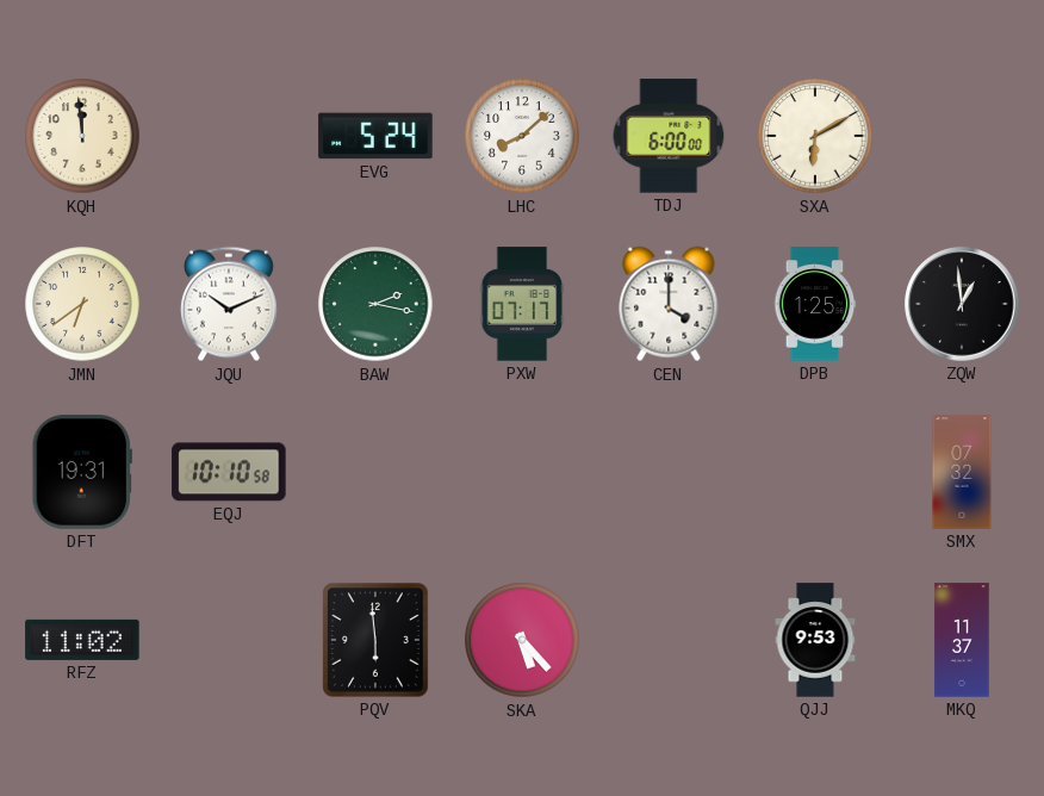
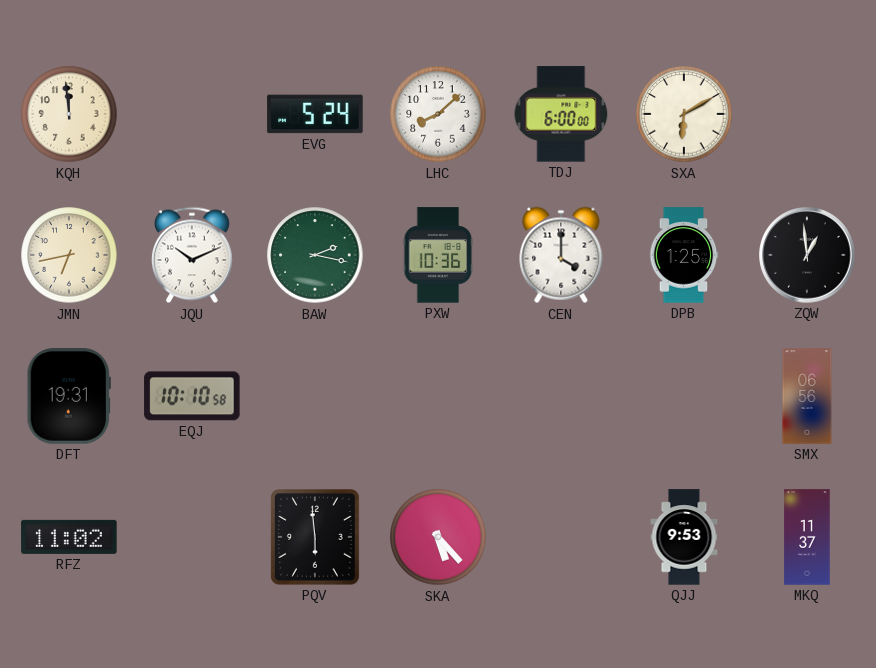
JMN: 6:39 -> 6:43
PXW: 07:17 -> 10:36
SMX: 07:32 -> 06:56
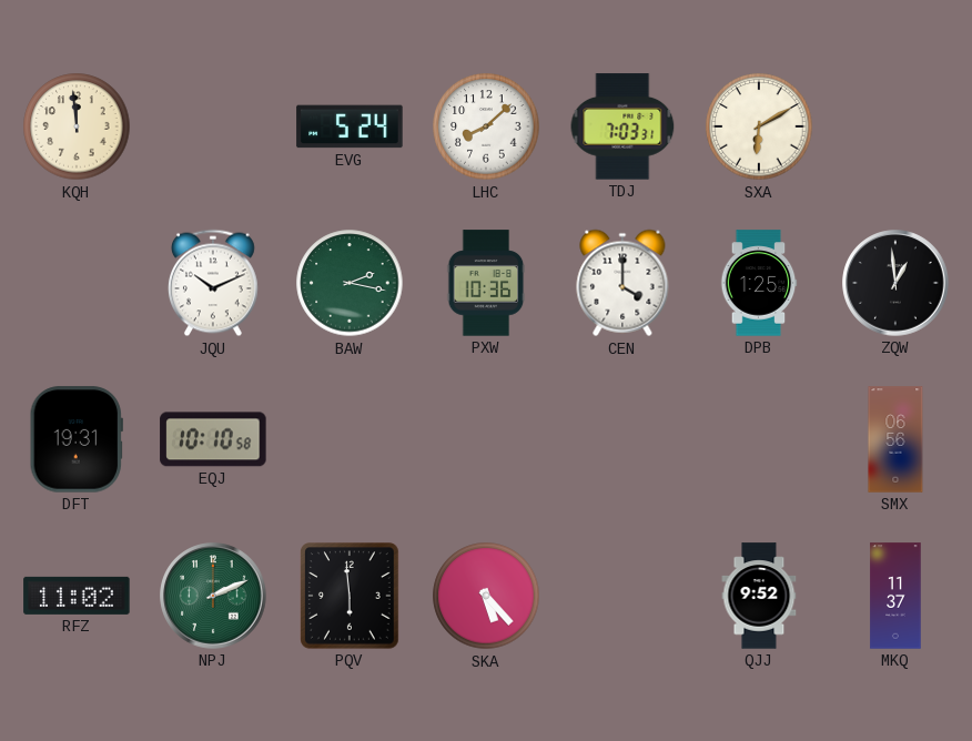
TDJ: 6:00 -> 7:03
JMN: 6:43 -> none
NPJ: none -> 2:11
QJJ: 9:53 -> 9:52
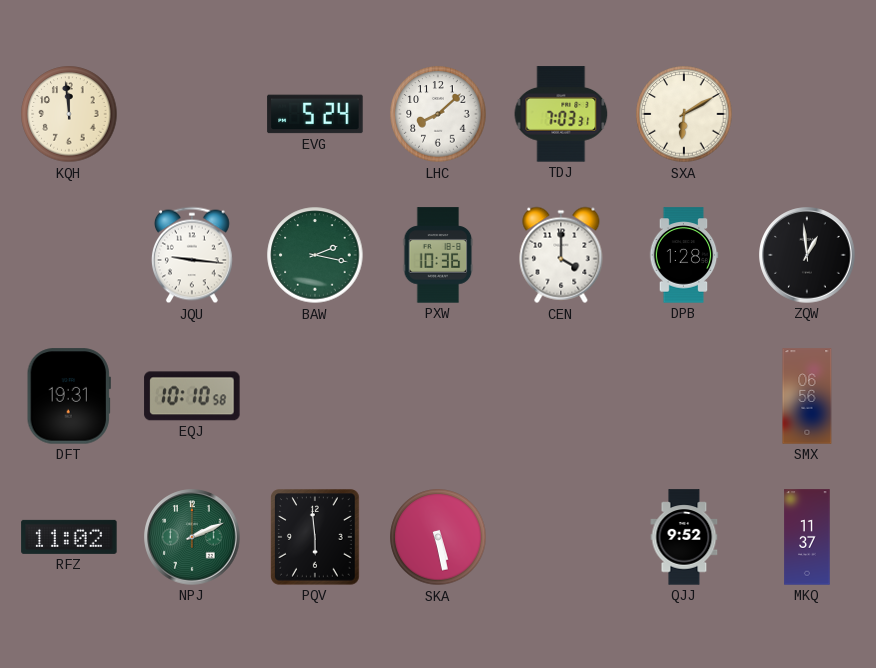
JQU: 10:11 -> 9:16
DPB: 1:25 -> 1:28
SKA: 5:23 -> 5:28
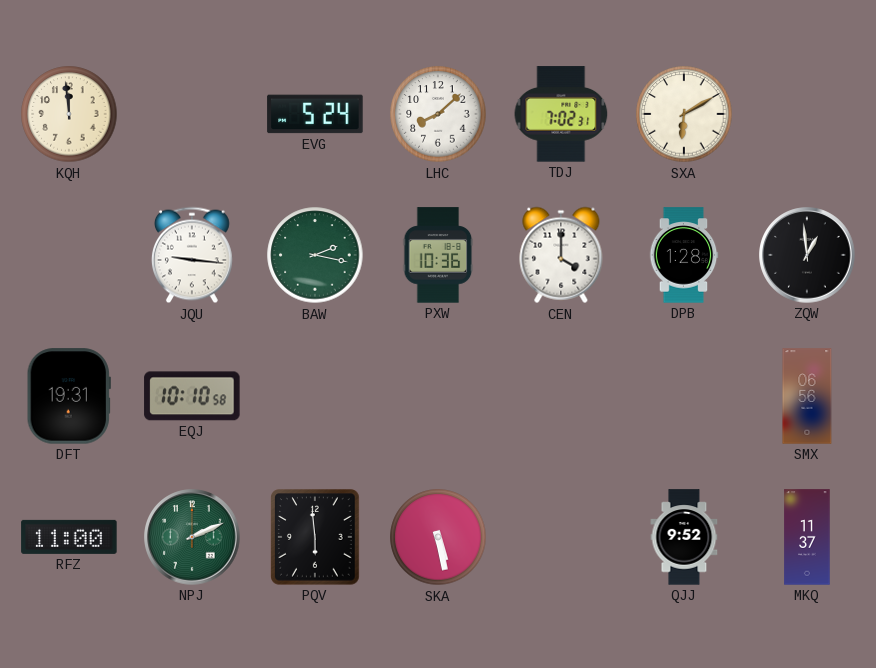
TDJ: 7:03 -> 7:02
RFZ: 11:02 -> 11:00
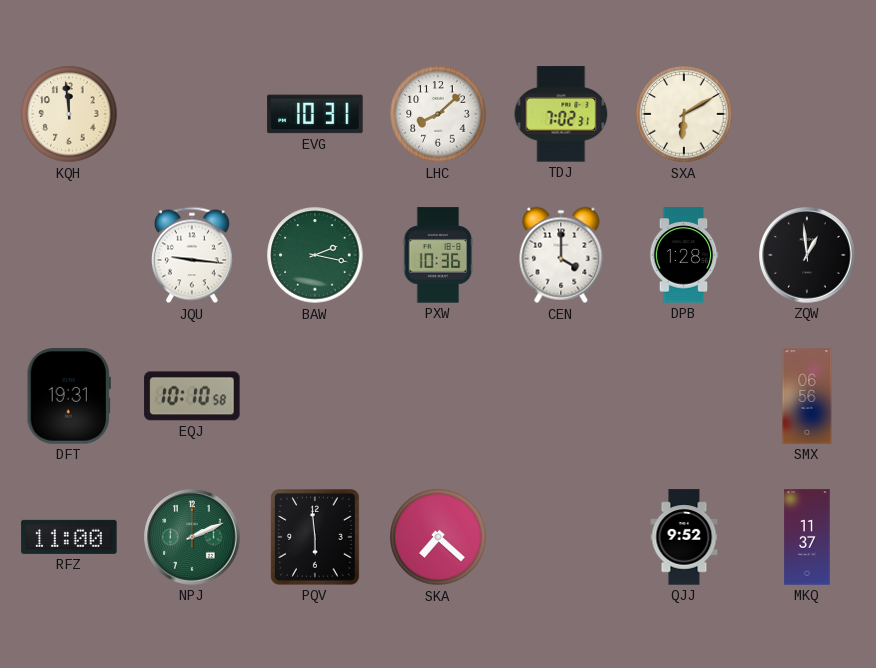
EVG: 5:24 -> 10:31
SKA: 5:28 -> 7:22
